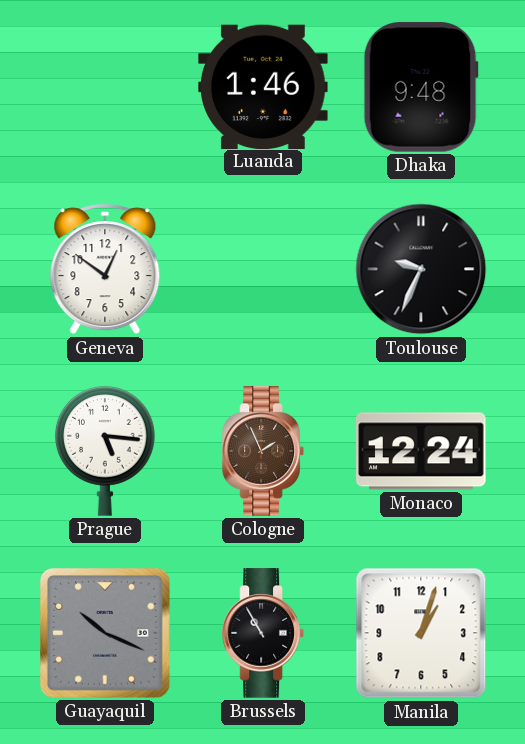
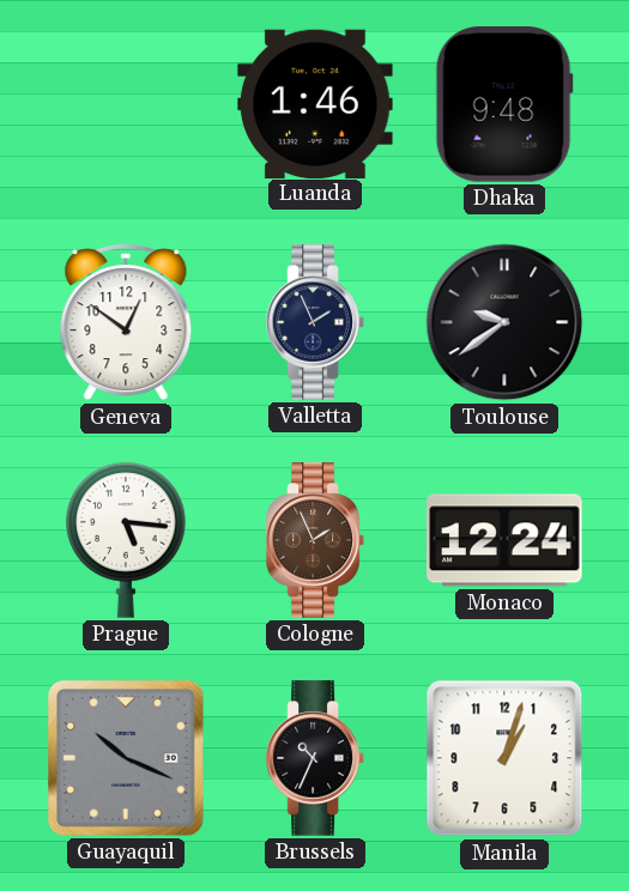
Valletta: none -> 1:56
Toulouse: 9:34 -> 9:39
Brussels: 10:55 -> 10:34
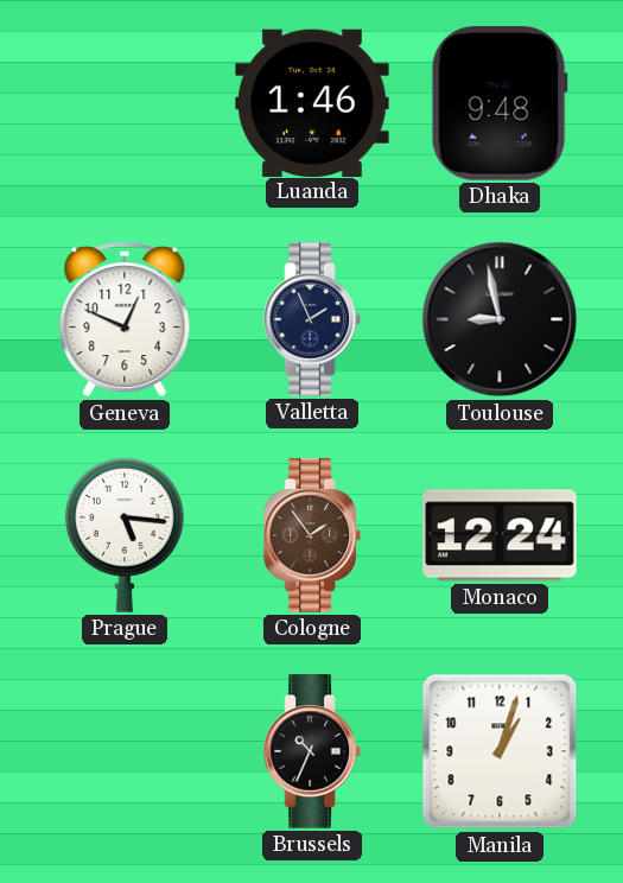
Geneva: 12:51 -> 12:49
Toulouse: 9:39 -> 8:58
Cologne: 1:56 -> 1:54
Guayaquil: 10:19 -> none
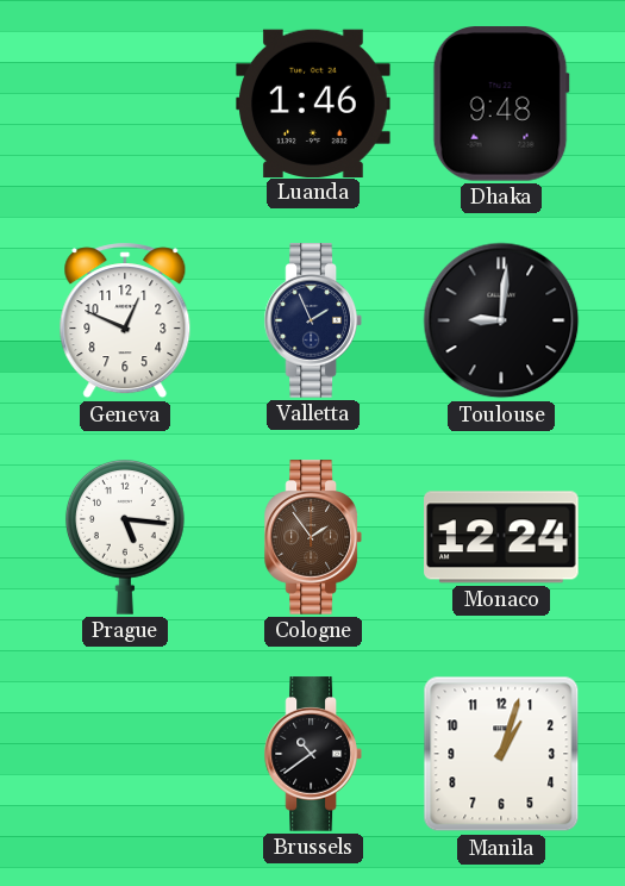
Toulouse: 8:58 -> 9:01
Brussels: 10:34 -> 10:39
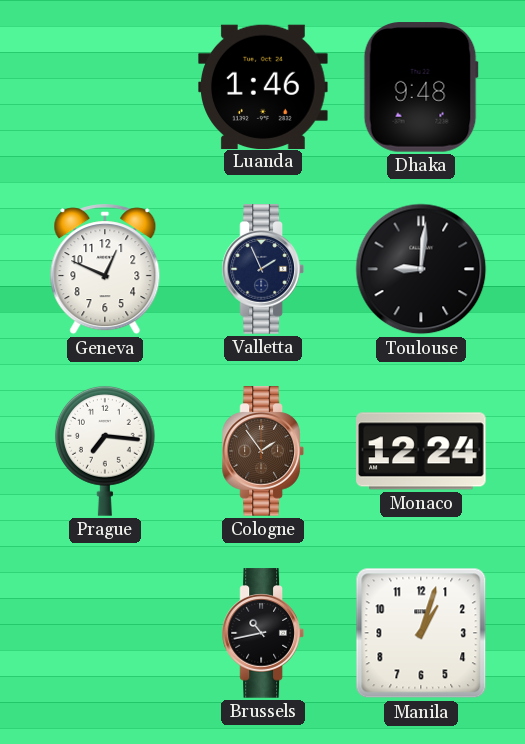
Prague: 5:16 -> 7:16
Brussels: 10:39 -> 10:43
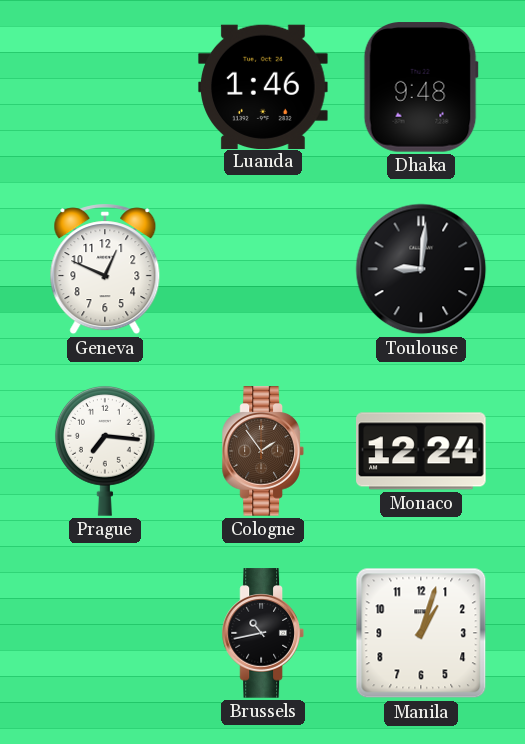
Valletta: 1:56 -> none
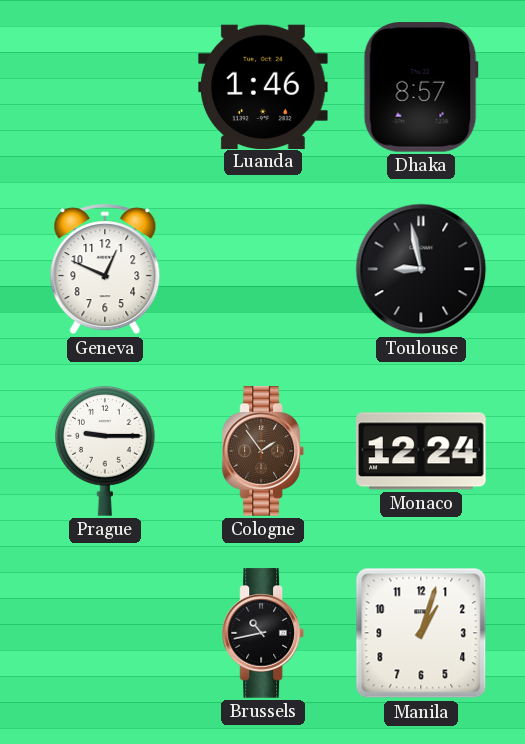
Dhaka: 9:48 -> 8:57
Toulouse: 9:01 -> 8:58
Prague: 7:16 -> 9:15
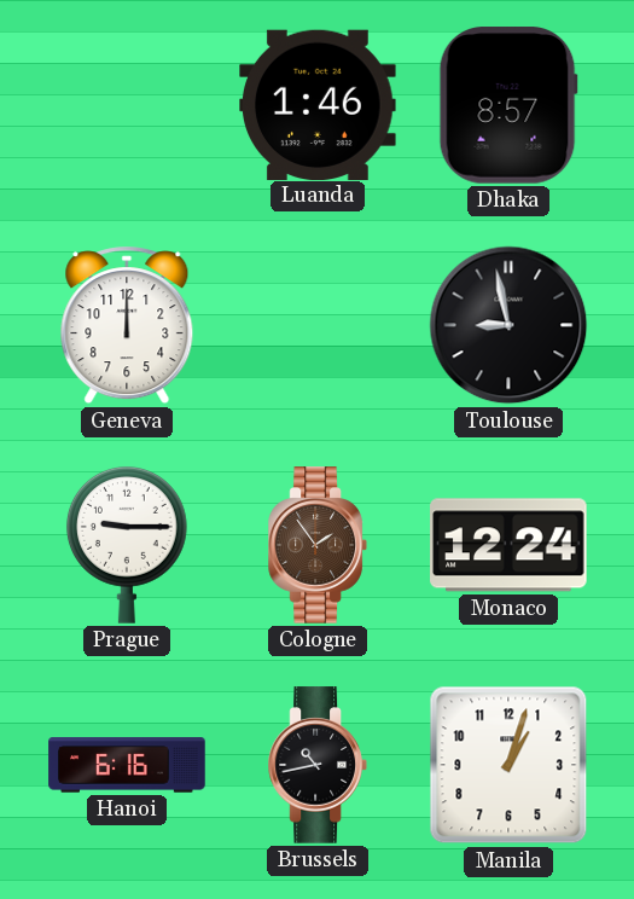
Geneva: 12:49 -> 12:00
Hanoi: none -> 6:16
